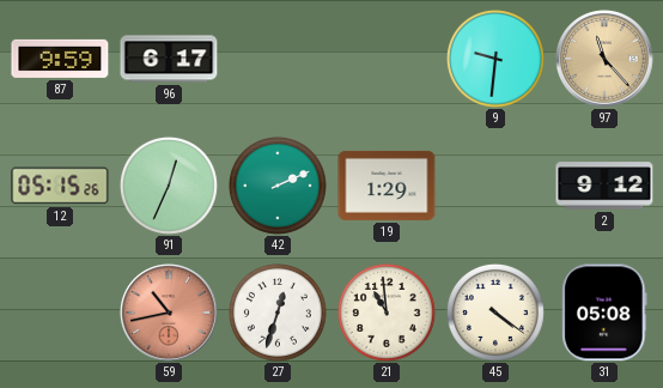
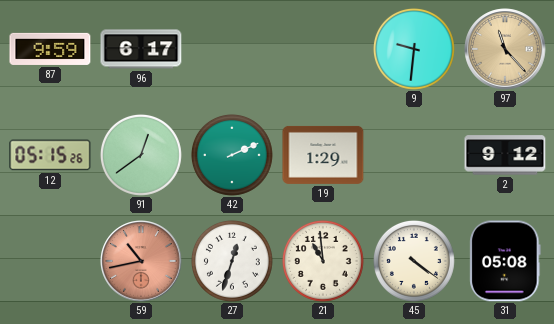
91: 12:34 -> 12:39
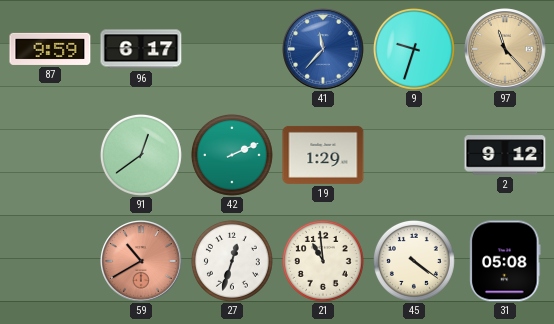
41: none -> 11:37
9: 9:31 -> 9:33
12: 05:15 -> none
59: 10:43 -> 10:40
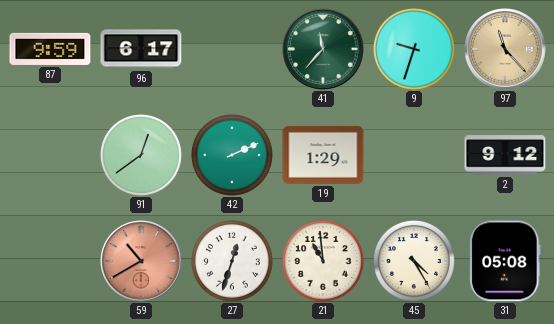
41 dial: blue -> green
45: 4:21 -> 4:25
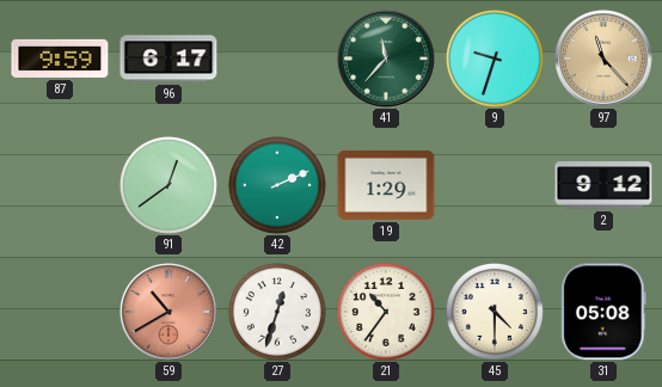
21: 10:59 -> 10:36
45: 4:25 -> 4:30
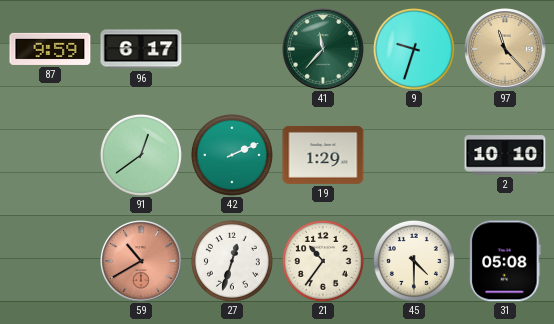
2: 9:12 -> 10:10
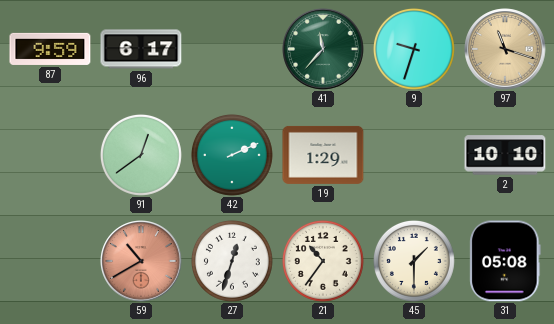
97: 11:23 -> 11:18
45: 4:30 -> 1:30
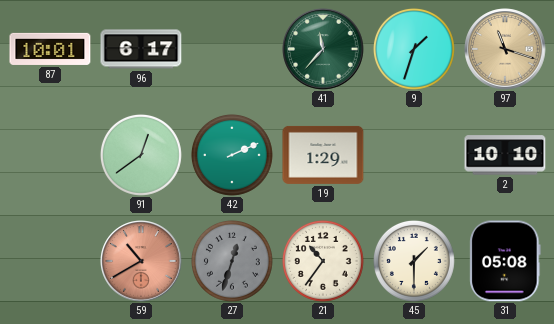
87: 9:59 -> 10:01
9: 9:33 -> 1:33
27 dial: white -> grey
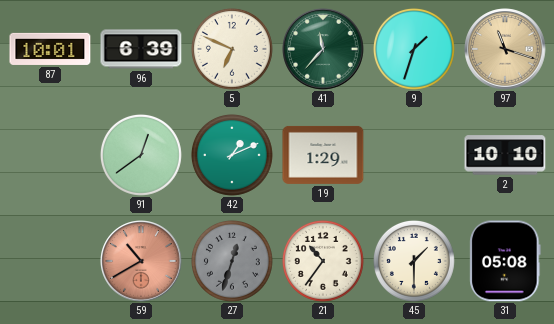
96: 6:17 -> 6:39
5: none -> 6:49
42: 2:11 -> 1:11
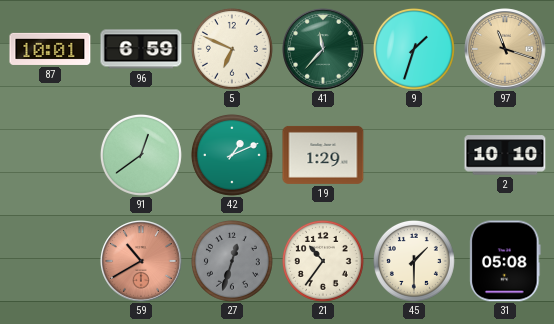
96: 6:39 -> 6:59
